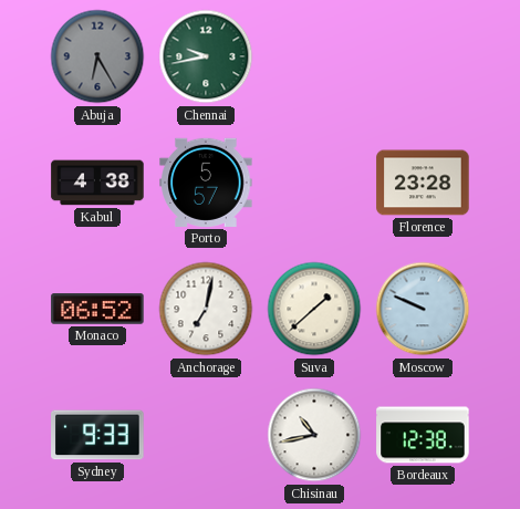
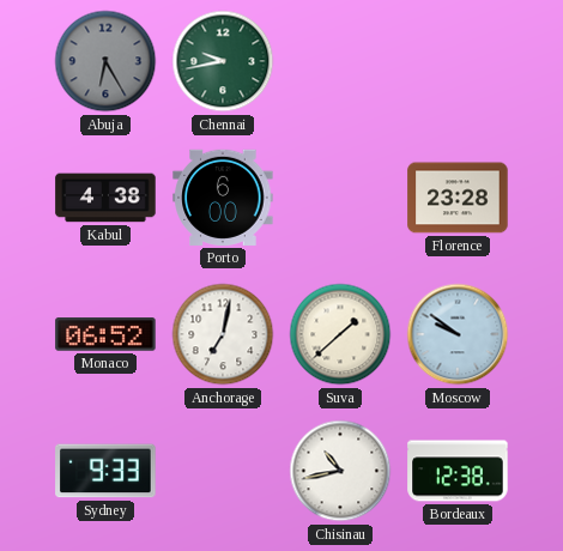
Porto: 5:57 -> 6:00
Moscow: 9:49 -> 9:51
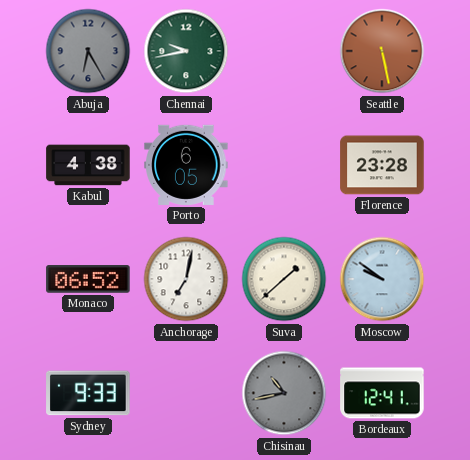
Seattle: none -> 5:28
Porto: 6:00 -> 6:05
Chisinau dial: white -> grey
Bordeaux: 12:38 -> 12:41
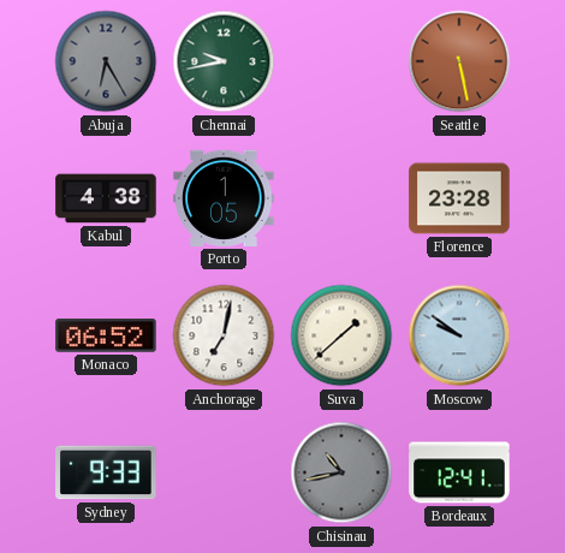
Porto: 6:05 -> 1:05
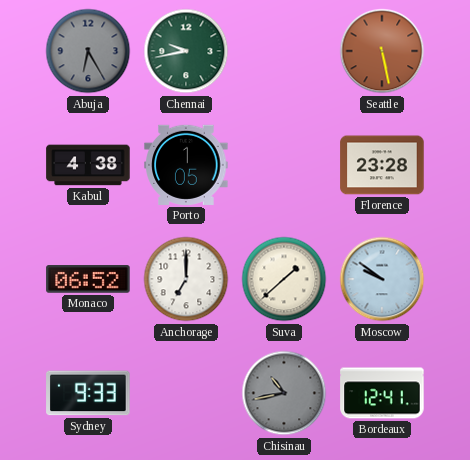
Anchorage: 7:02 -> 7:00
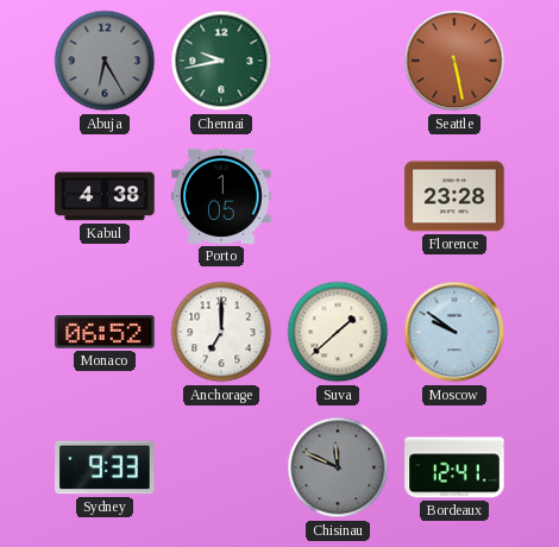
Chisinau: 10:43 -> 11:49
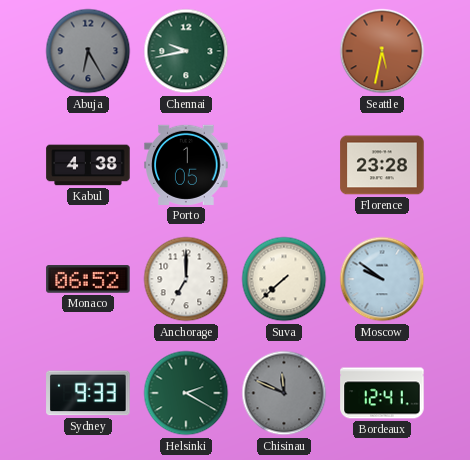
Seattle: 5:28 -> 5:32
Suva: 1:38 -> 7:38
Helsinki: none -> 2:20
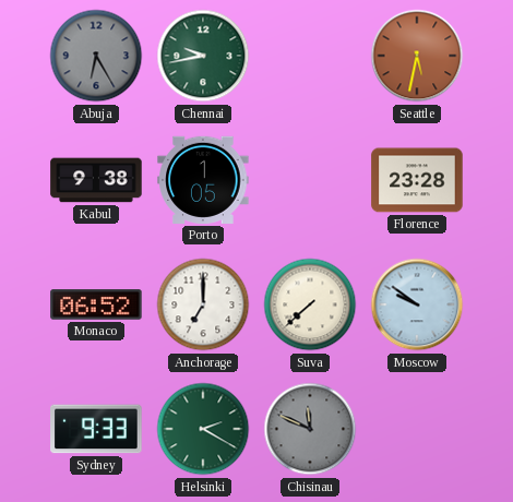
Kabul: 4:38 -> 9:38
Bordeaux: 12:41 -> none
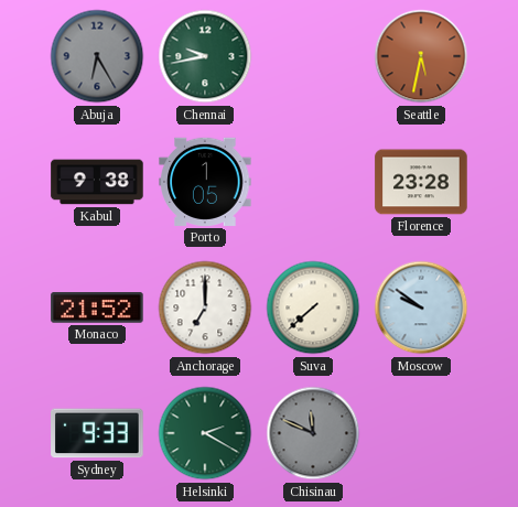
Monaco: 06:52 -> 21:52
